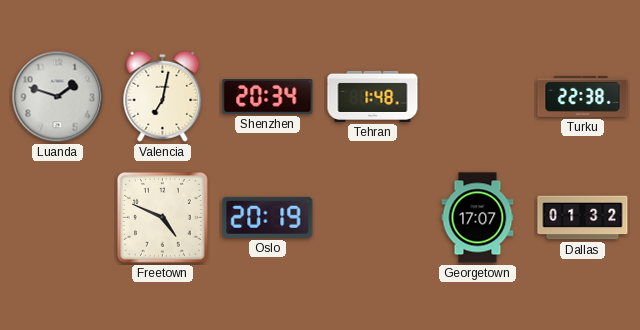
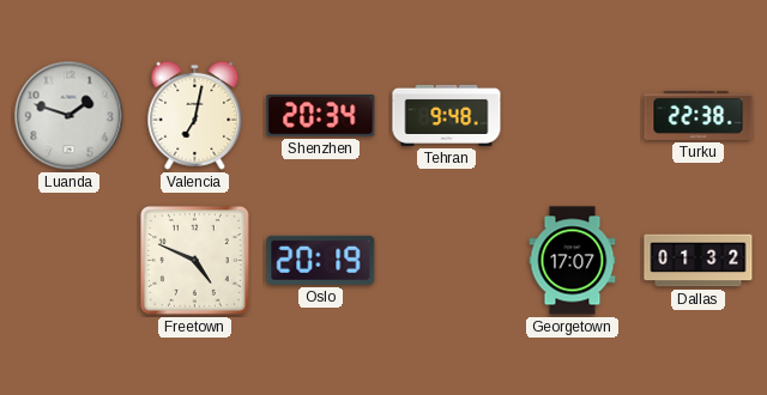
Tehran: 1:48 -> 9:48
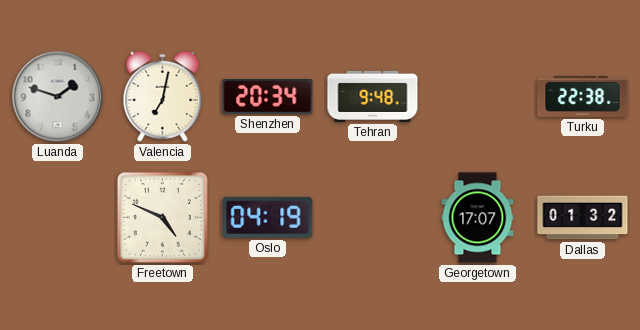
Oslo: 20:19 -> 04:19
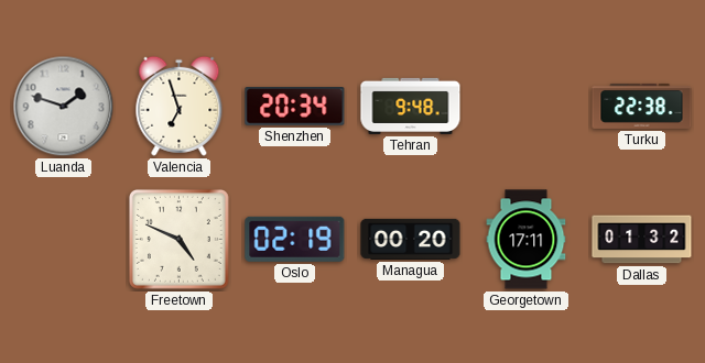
Valencia: 7:02 -> 6:57
Oslo: 04:19 -> 02:19
Managua: none -> 00:20
Georgetown: 17:07 -> 17:11
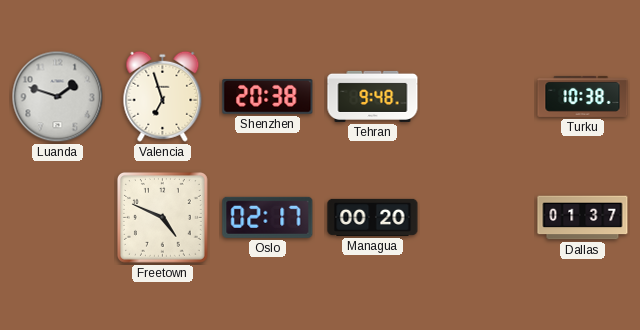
Shenzhen: 20:34 -> 20:38
Turku: 22:38 -> 10:38
Oslo: 02:19 -> 02:17
Georgetown: 17:11 -> none
Dallas: 01:32 -> 01:37
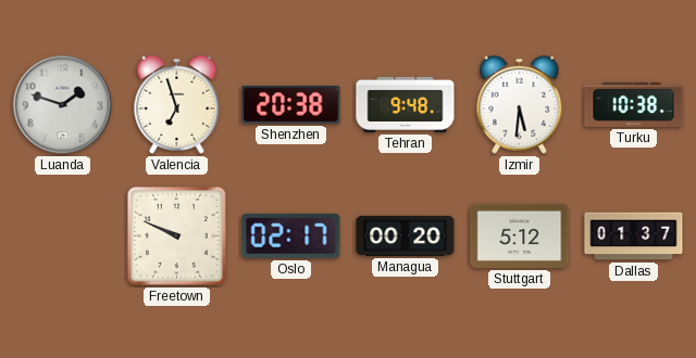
Izmir: none -> 5:31
Freetown: 4:49 -> 9:49
Stuttgart: none -> 5:12
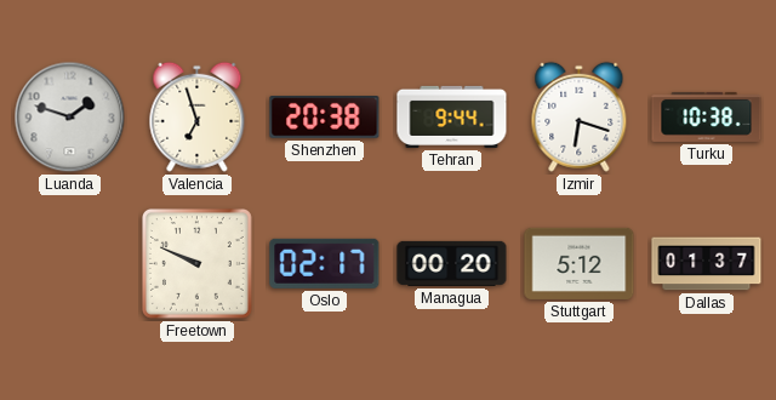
Tehran: 9:48 -> 9:44
Izmir: 5:31 -> 6:18
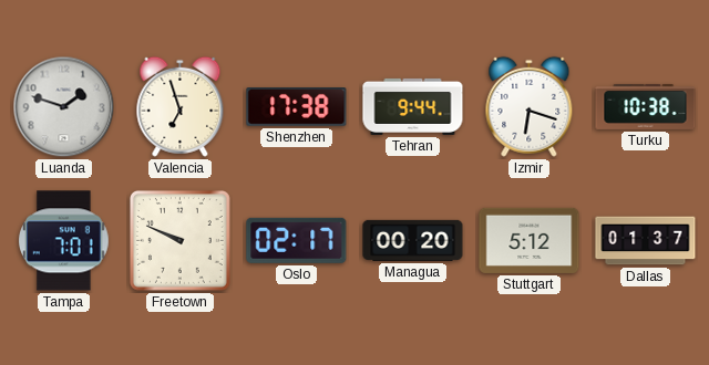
Shenzhen: 20:38 -> 17:38
Tampa: none -> 7:01
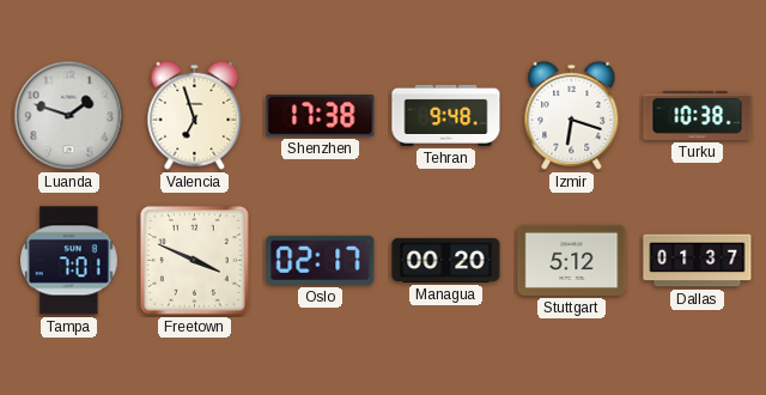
Tehran: 9:44 -> 9:48
Freetown: 9:49 -> 3:49
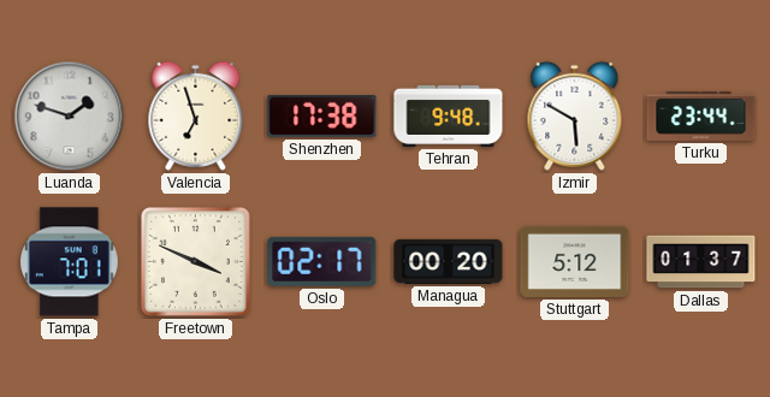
Izmir: 6:18 -> 5:50
Turku: 10:38 -> 23:44
